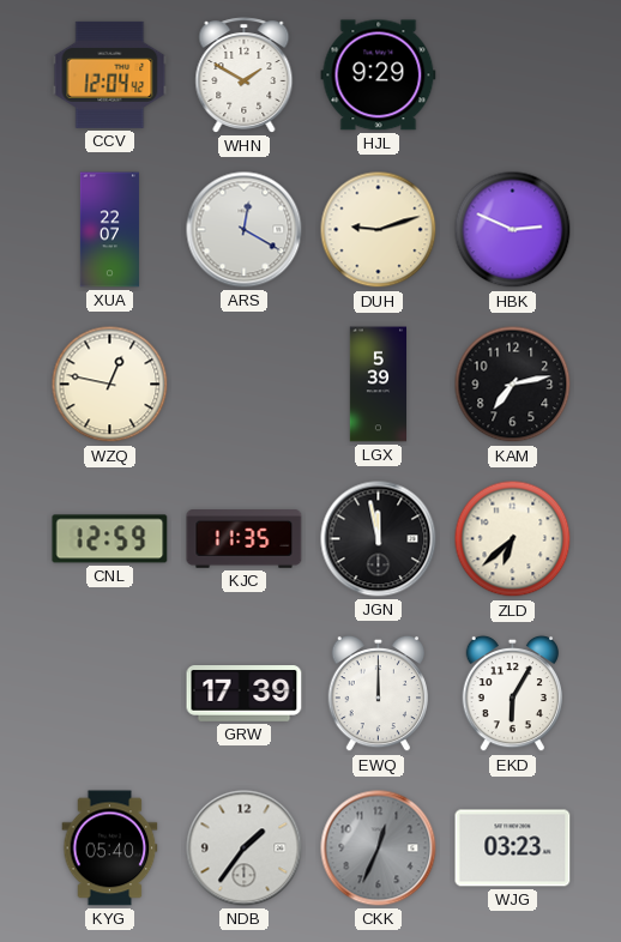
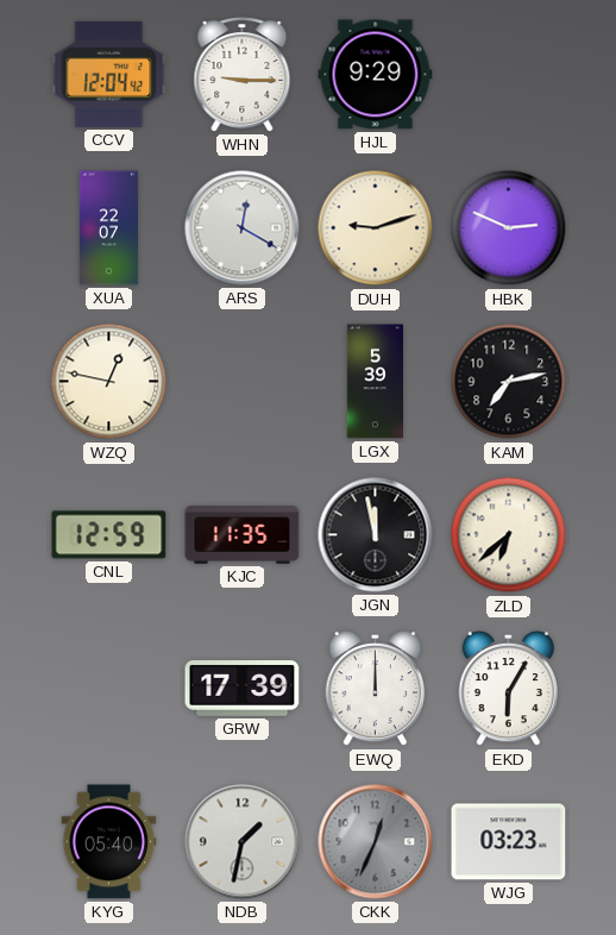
WHN: 1:50 -> 9:15
NDB: 1:36 -> 1:32
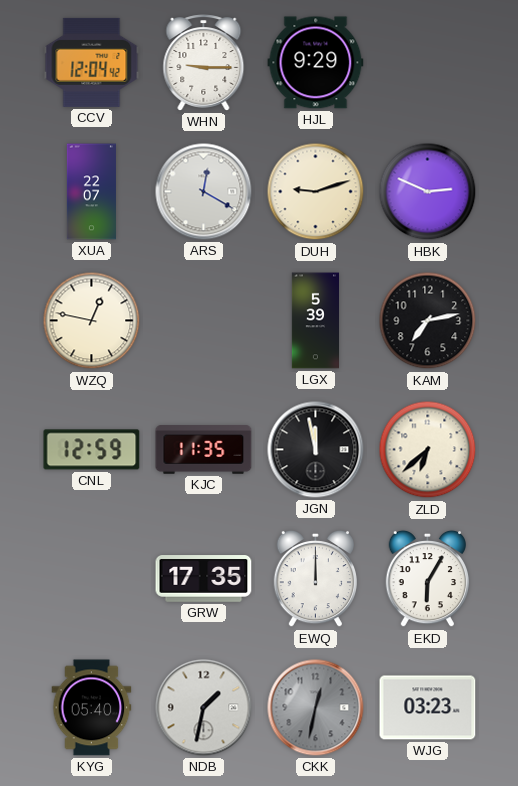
GRW: 17:39 -> 17:35
CKK: 12:34 -> 12:32
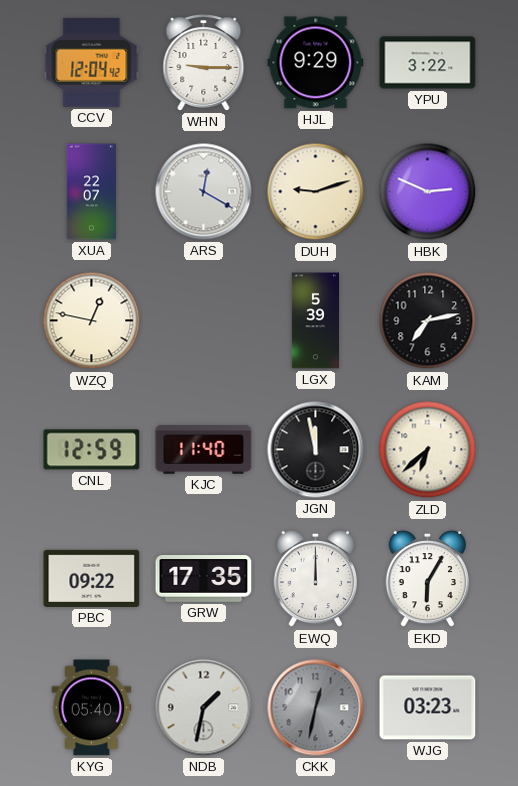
YPU: none -> 3:22
KJC: 11:35 -> 11:40
PBC: none -> 09:22
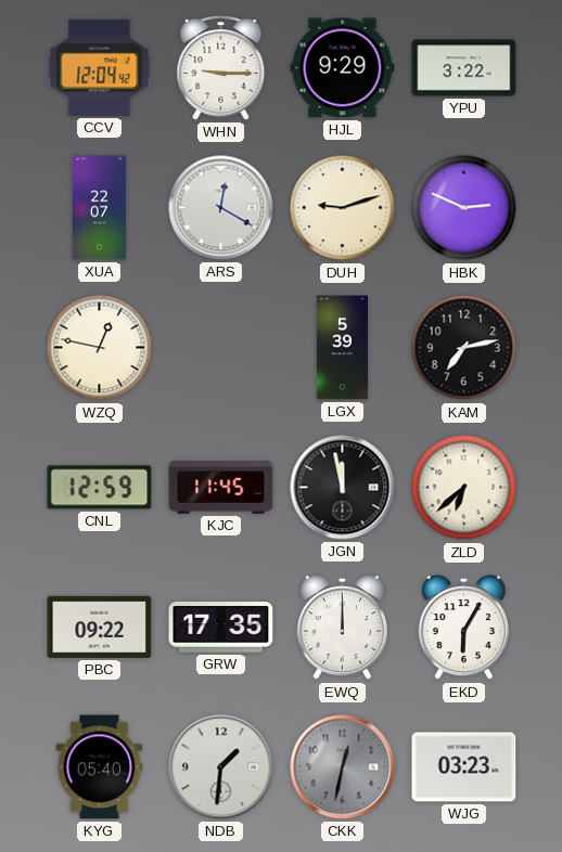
KJC: 11:40 -> 11:45
NDB: 1:32 -> 1:31
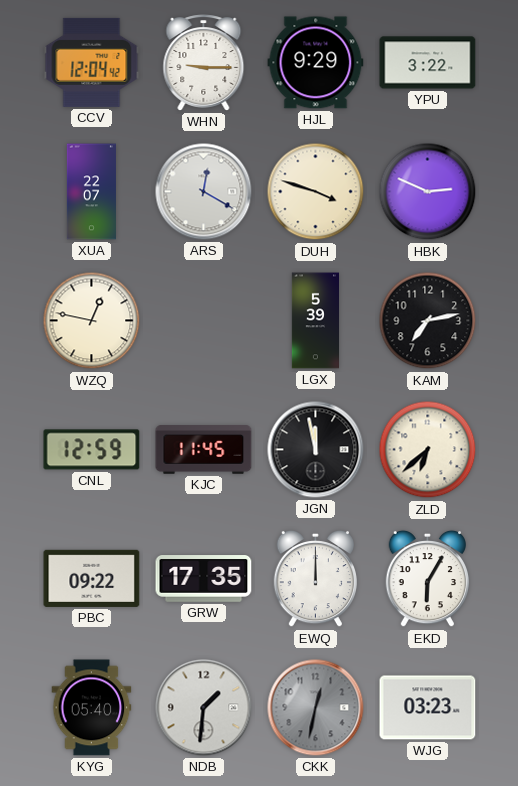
DUH: 9:12 -> 3:48
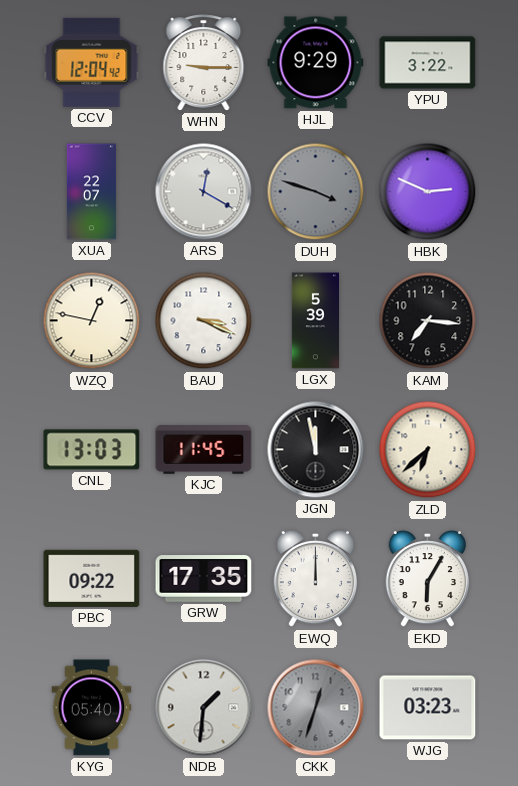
DUH dial: cream -> grey
BAU: none -> 3:19
KAM: 7:13 -> 7:16
CNL: 12:59 -> 13:03
CKK: 12:32 -> 12:33
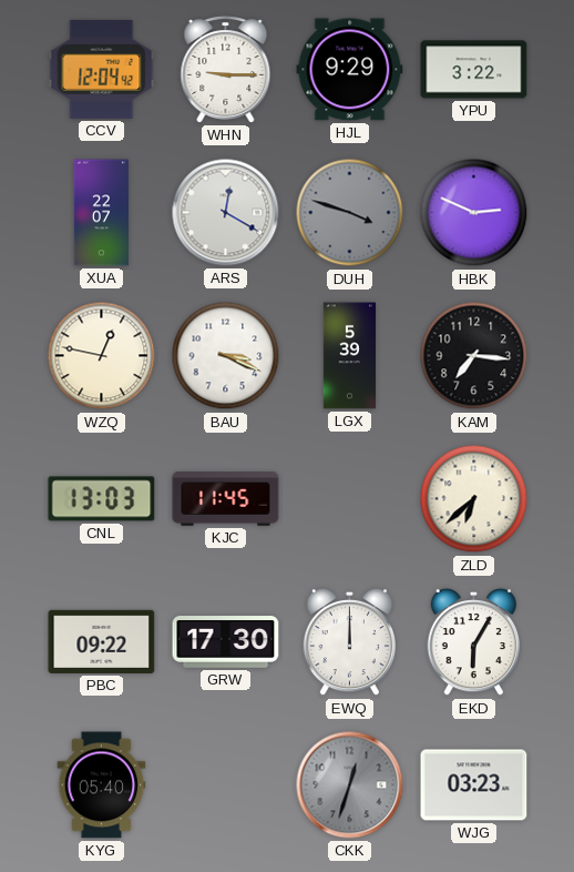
JGN: 11:58 -> none
GRW: 17:35 -> 17:30
NDB: 1:31 -> none
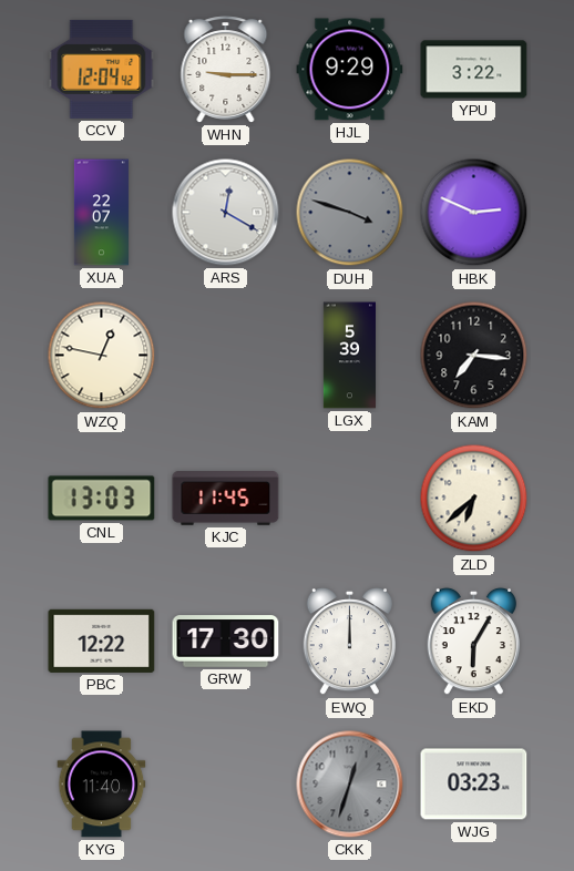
BAU: 3:19 -> none
PBC: 09:22 -> 12:22
KYG: 05:40 -> 11:40
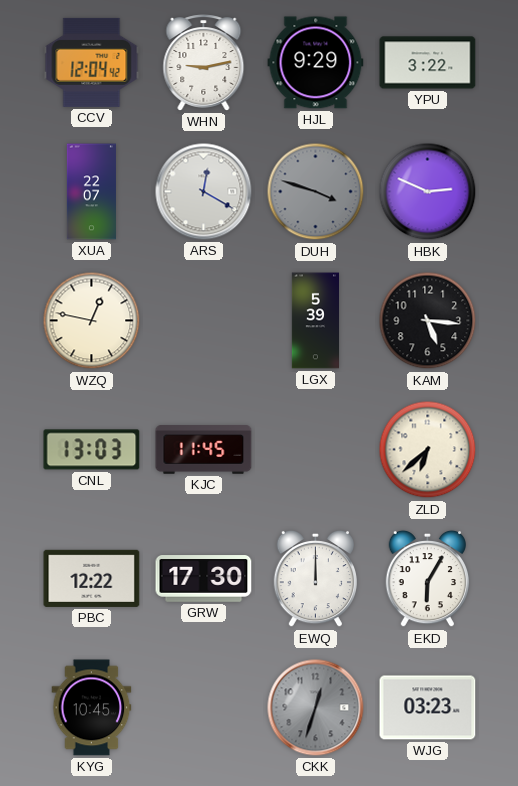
WHN: 9:15 -> 9:13
KAM: 7:16 -> 5:16
KYG: 11:40 -> 10:45
